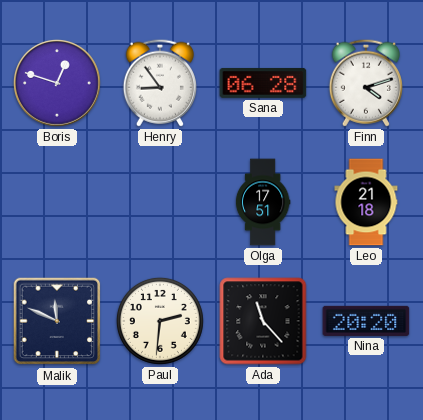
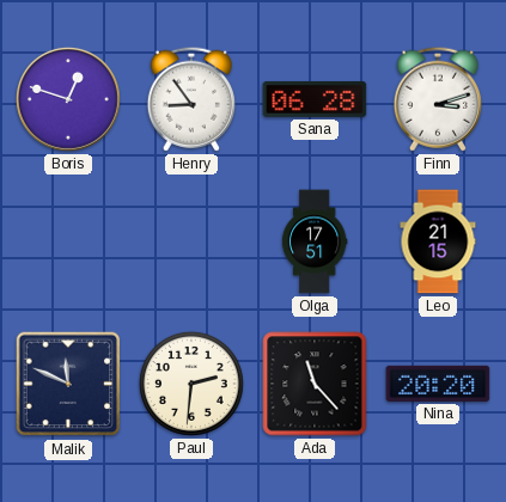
Finn: 4:12 -> 3:12
Leo: 21:18 -> 21:15
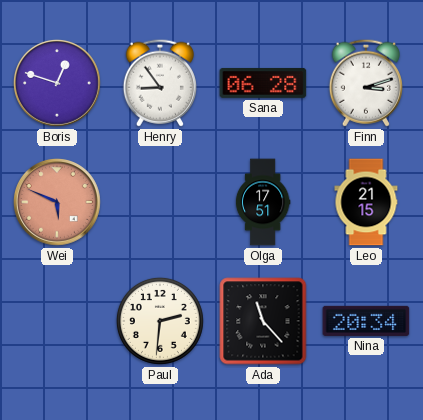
Wei: none -> 5:49
Malik: 11:49 -> none
Nina: 20:20 -> 20:34
